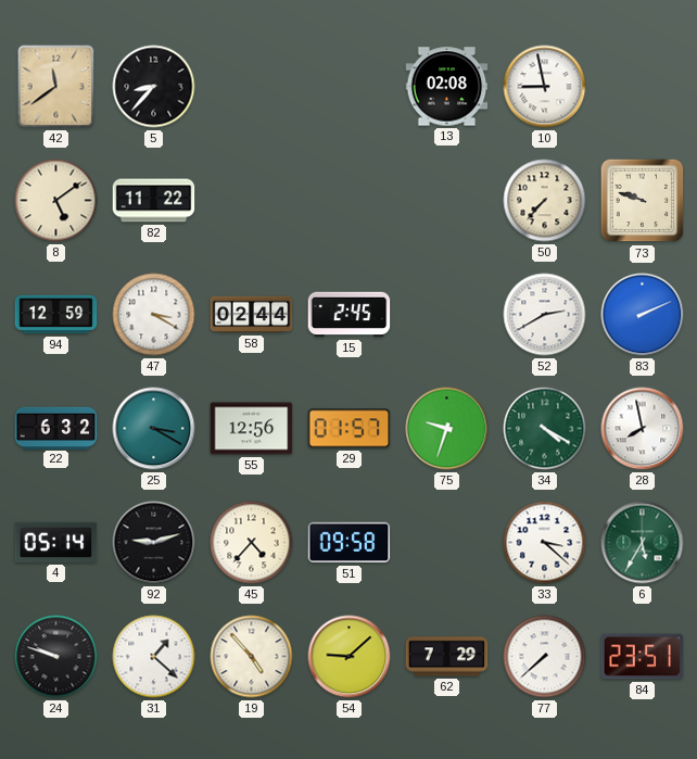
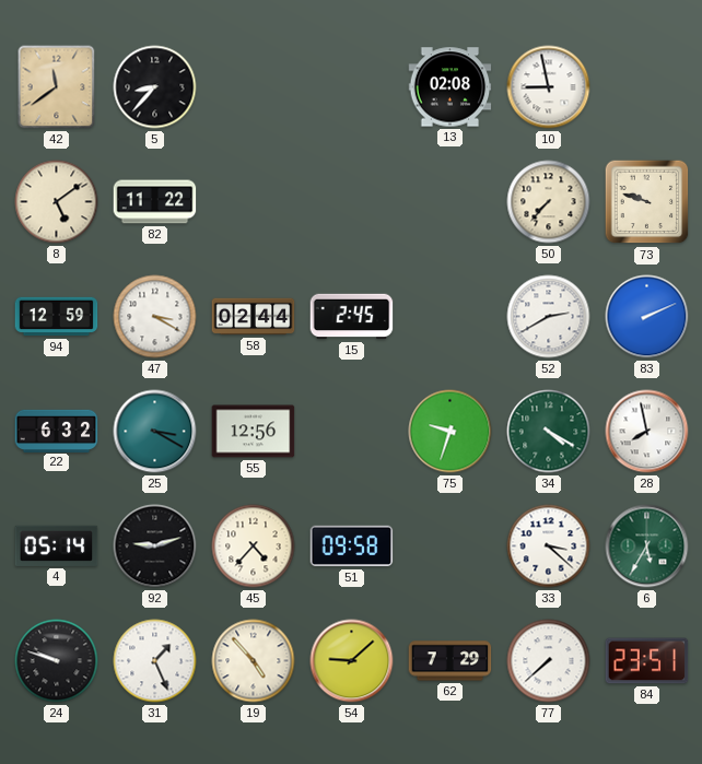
29: 01:57 -> none
31: 1:22 -> 1:26
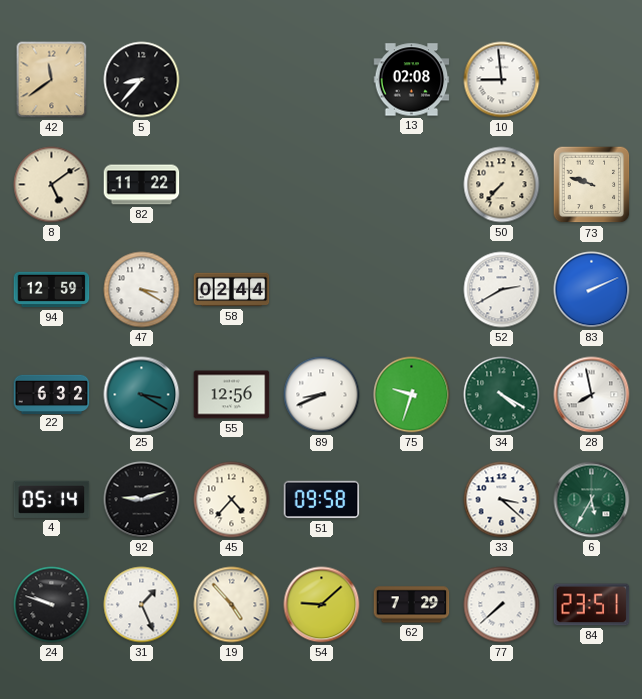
10: 8:58 -> 8:59
15: 2:45 -> none
89: none -> 8:41
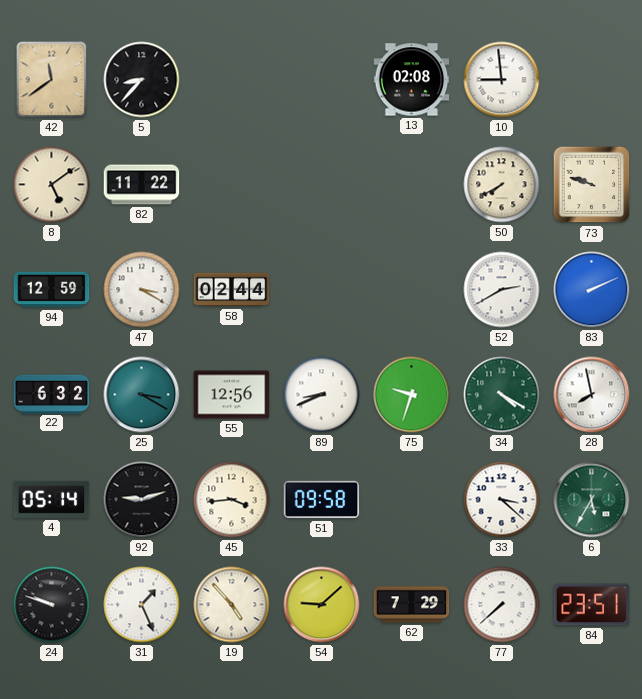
50: 7:37 -> 7:40
45: 4:37 -> 3:44
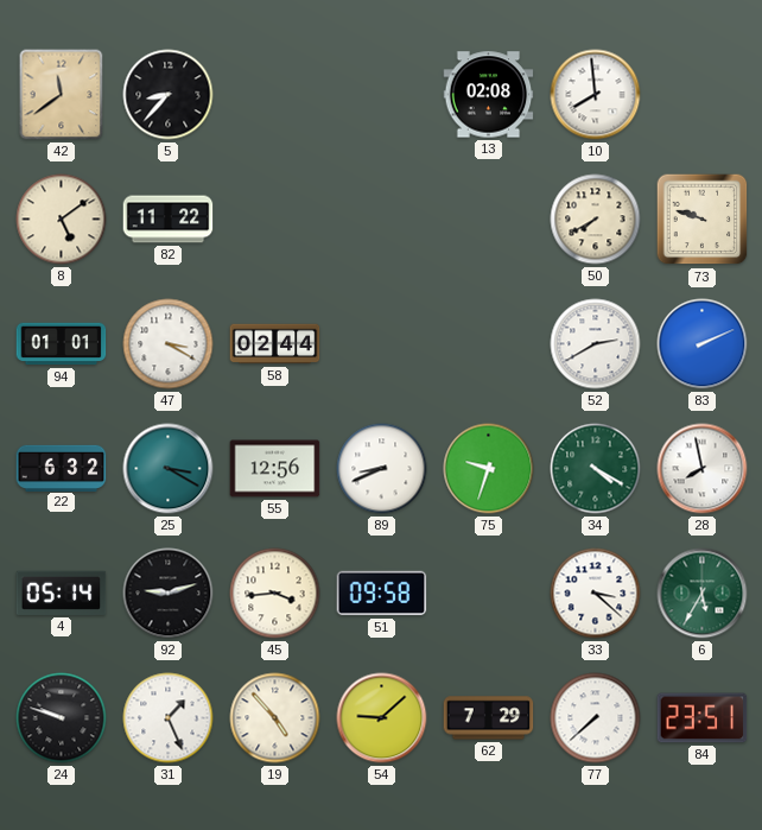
10: 8:59 -> 7:59
94: 12:59 -> 01:01
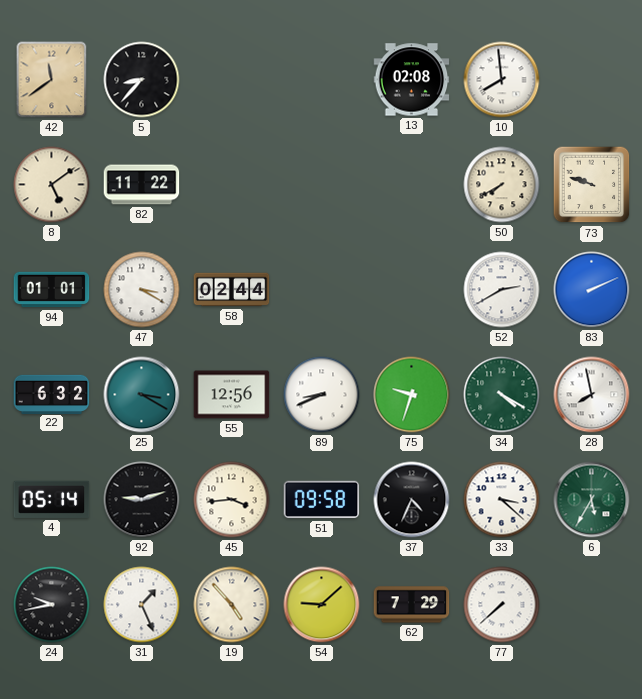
37: none -> 4:34
24: 9:48 -> 9:43
84: 23:51 -> none
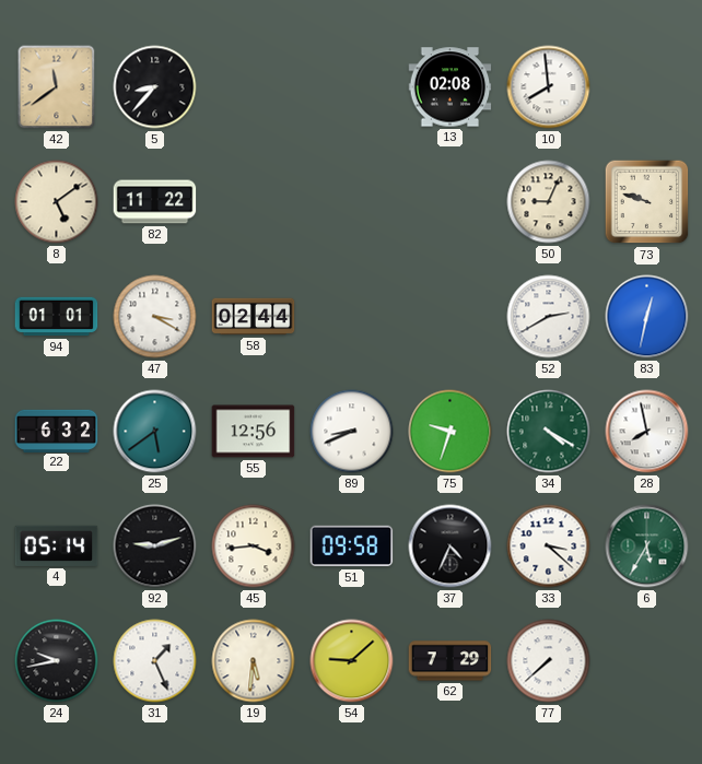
50: 7:40 -> 9:04
83: 2:11 -> 12:32
25: 3:20 -> 5:39
19: 4:53 -> 5:31
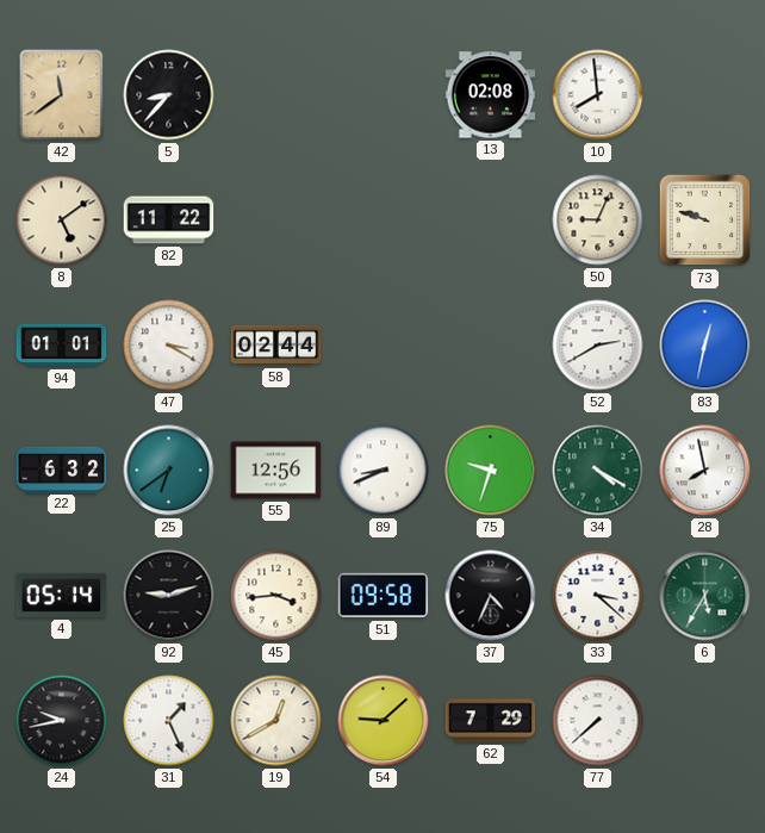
25: 5:39 -> 6:39
19: 5:31 -> 12:40
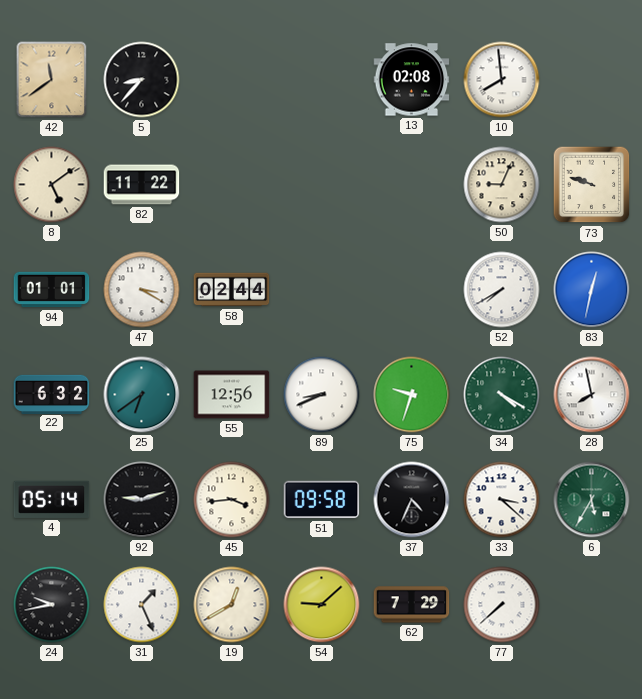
52: 2:40 -> 7:40
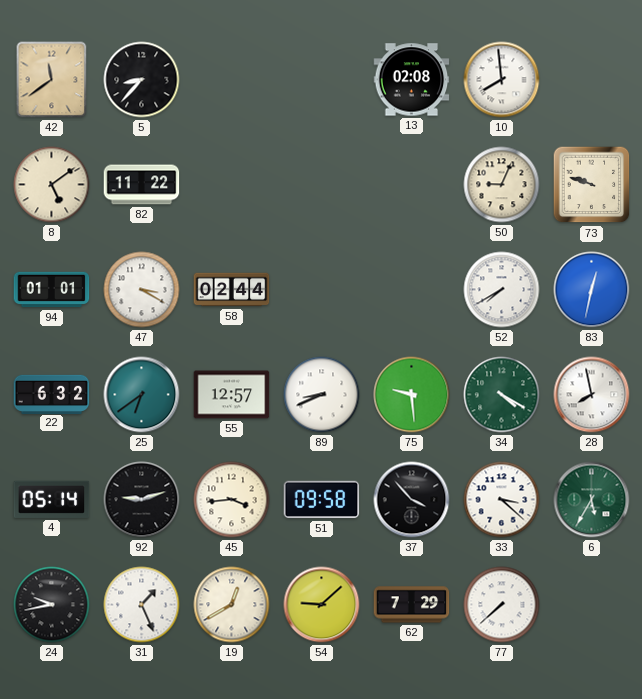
55: 12:56 -> 12:57
75: 9:33 -> 9:29
37: 4:34 -> 3:53
